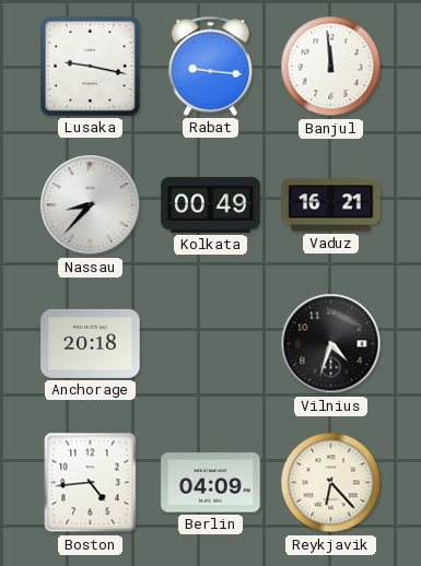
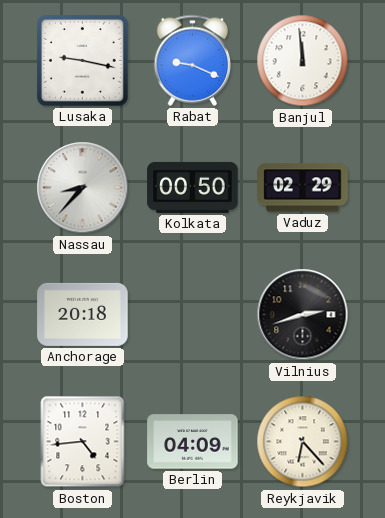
Rabat: 9:16 -> 9:19
Kolkata: 00:49 -> 00:50
Vaduz: 16:21 -> 02:29
Vilnius: 4:33 -> 2:42
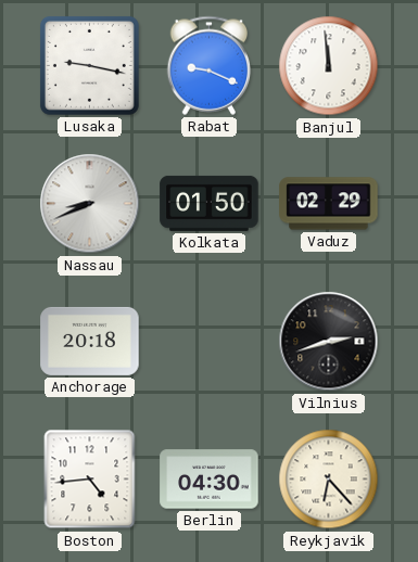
Nassau: 8:37 -> 8:41
Kolkata: 00:50 -> 01:50
Berlin: 04:09 -> 04:30
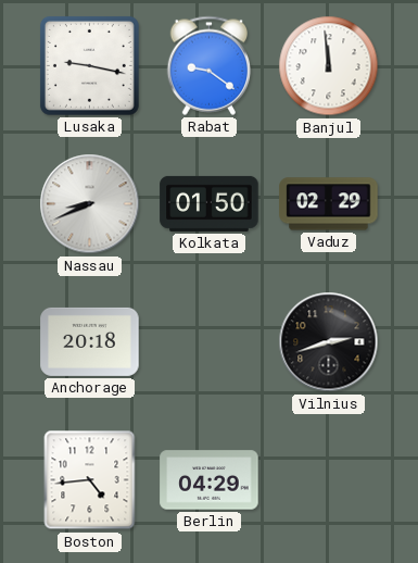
Rabat: 9:19 -> 9:21
Berlin: 04:30 -> 04:29
Reykjavik: 6:23 -> none
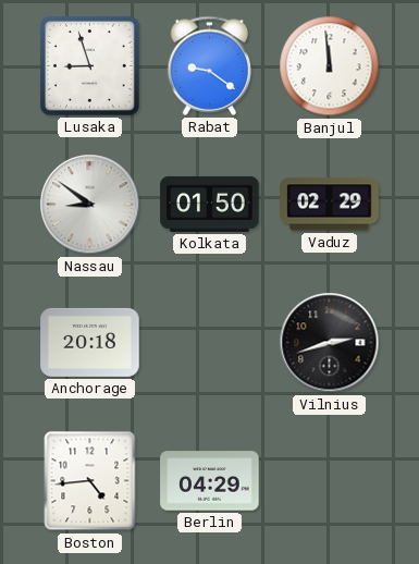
Lusaka: 9:17 -> 8:57
Nassau: 8:41 -> 8:51
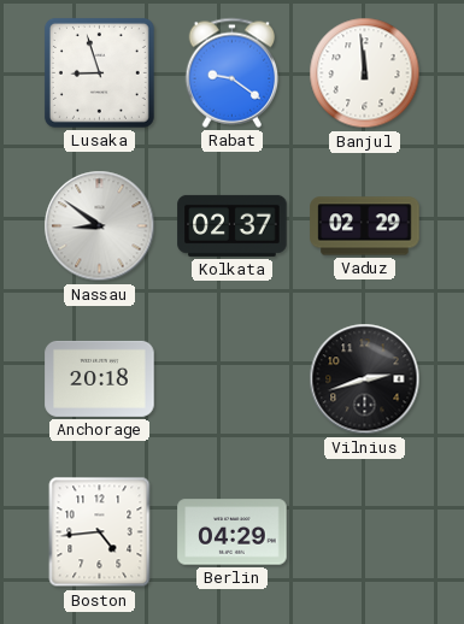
Kolkata: 01:50 -> 02:37
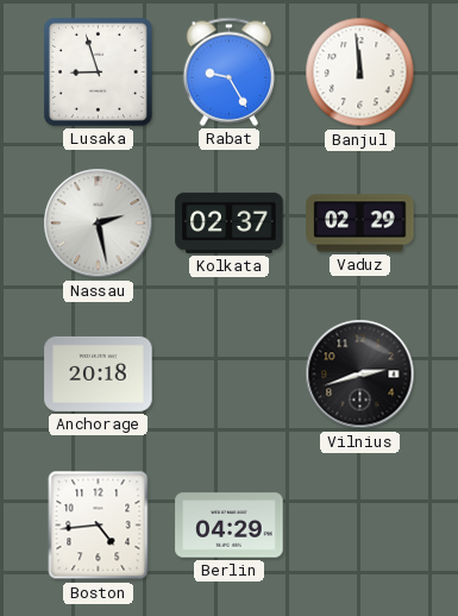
Rabat: 9:21 -> 9:25
Nassau: 8:51 -> 2:28
